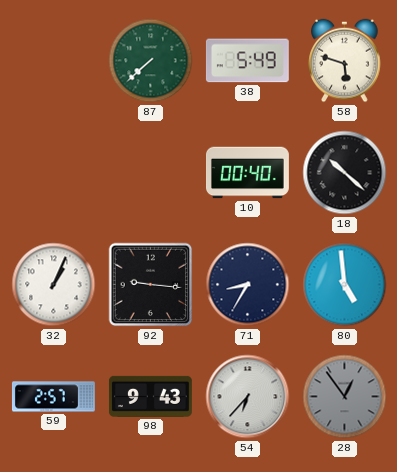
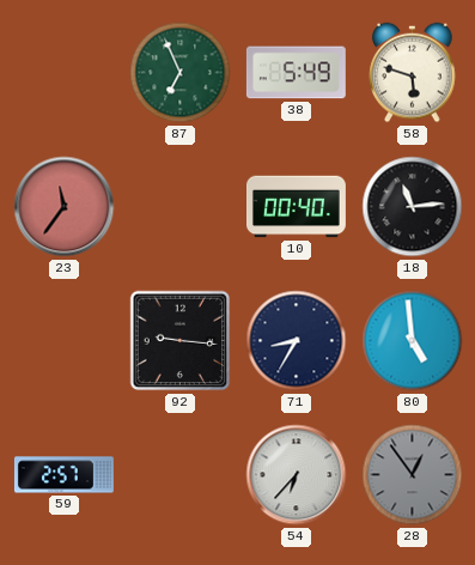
87: 7:38 -> 6:56
23: none -> 11:36
18: 10:22 -> 11:14
32: 1:04 -> none
98: 9:43 -> none
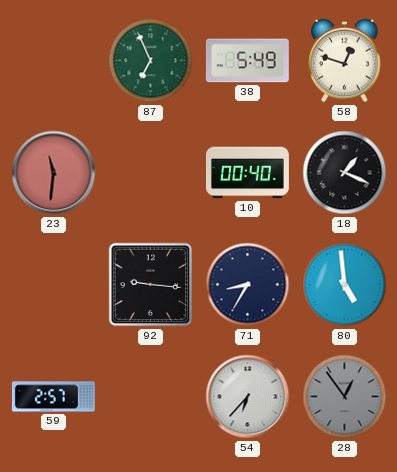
58: 5:48 -> 12:48
23: 11:36 -> 11:31
18: 11:14 -> 1:19
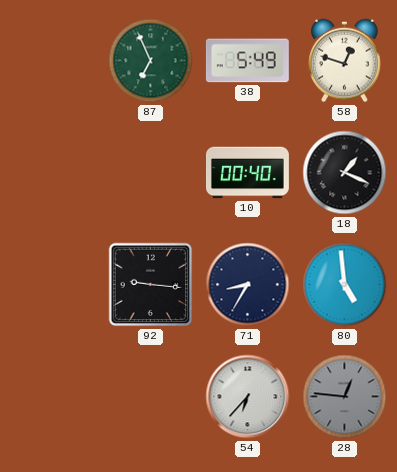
23: 11:31 -> none
59: 2:57 -> none
28: 12:54 -> 12:46
